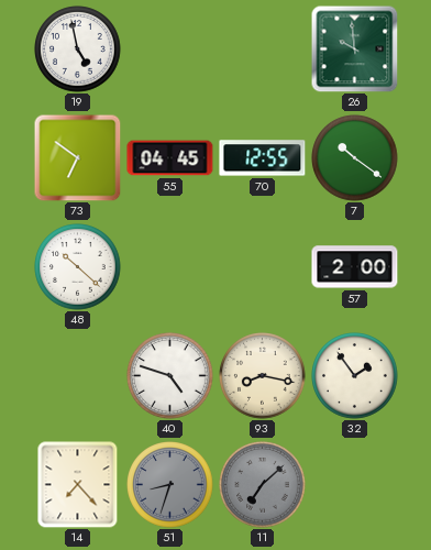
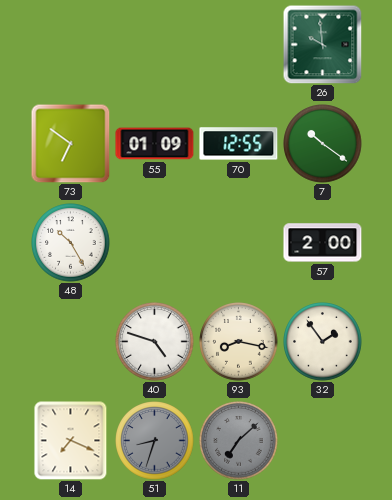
19: 4:58 -> none
55: 04:45 -> 01:09
48: 10:22 -> 10:25
14: 7:23 -> 7:19
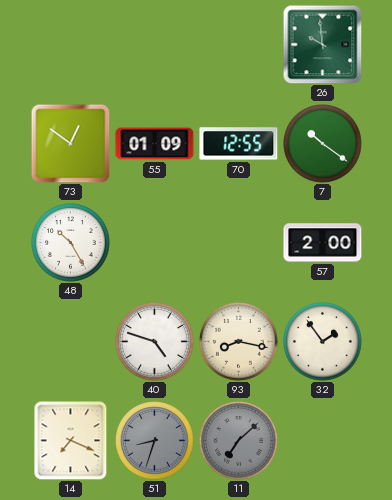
73: 6:51 -> 12:51
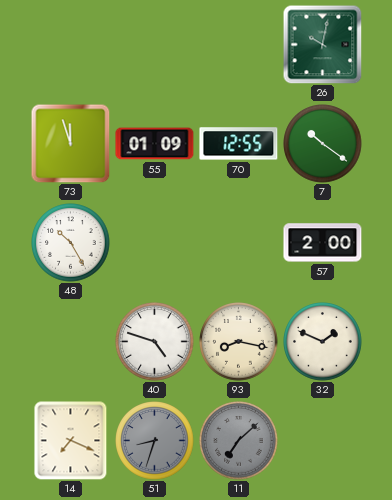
26: 9:59 -> 10:02
73: 12:51 -> 11:57
32: 1:54 -> 1:49
